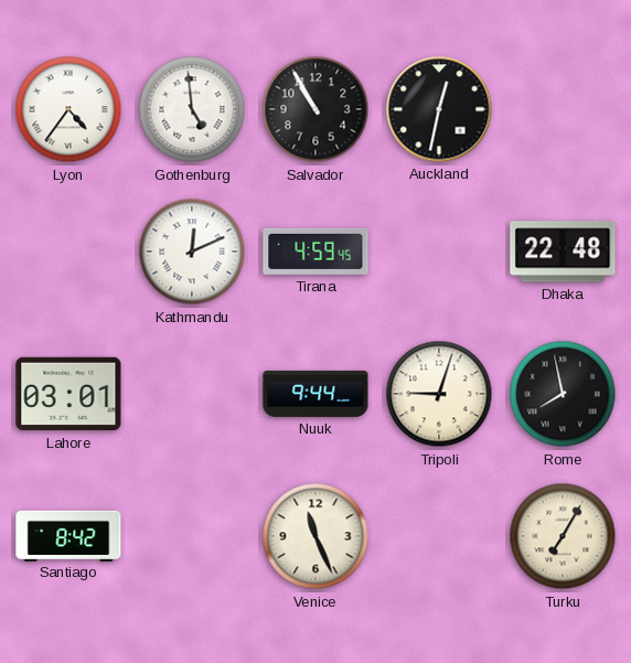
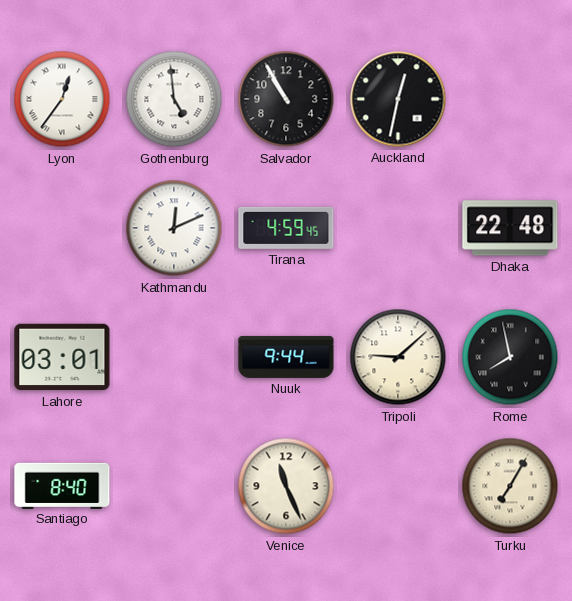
Lyon: 4:36 -> 12:36
Tripoli: 9:03 -> 9:08
Santiago: 8:42 -> 8:40
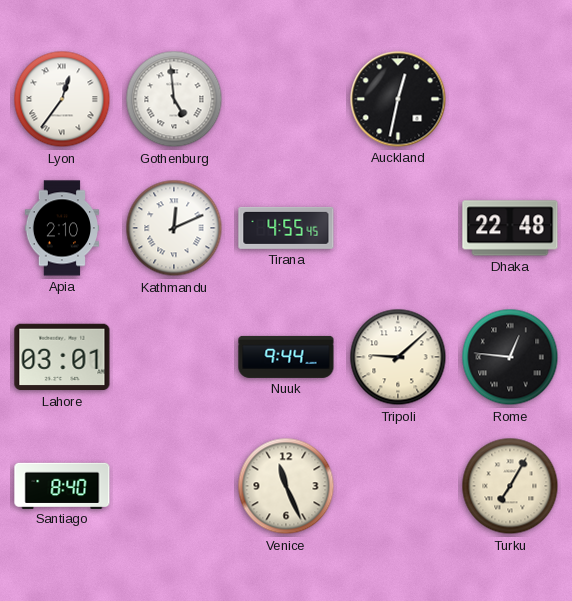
Salvador: 10:55 -> none
Apia: none -> 2:10
Tirana: 4:59 -> 4:55
Rome: 7:58 -> 12:46
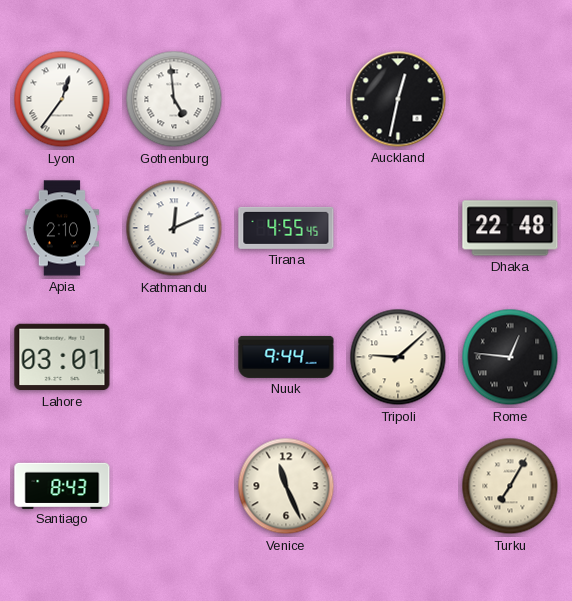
Santiago: 8:40 -> 8:43
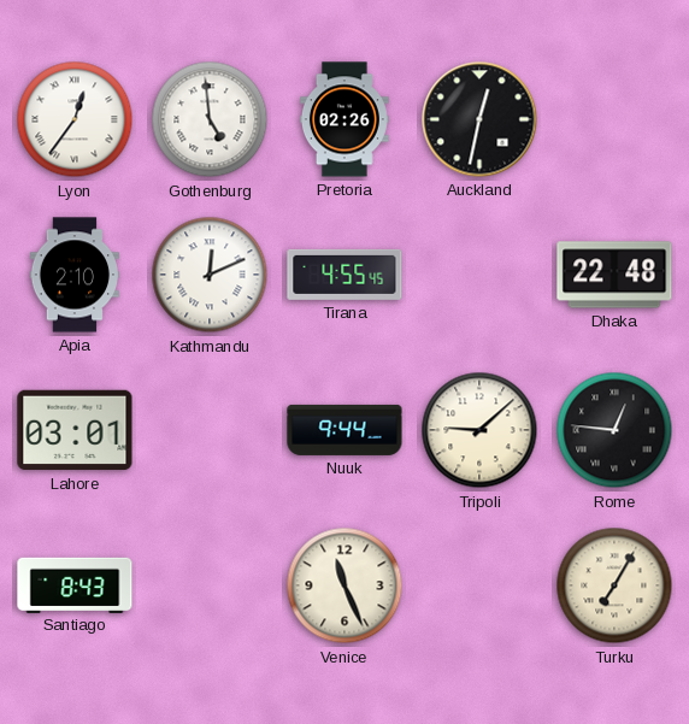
Pretoria: none -> 02:26
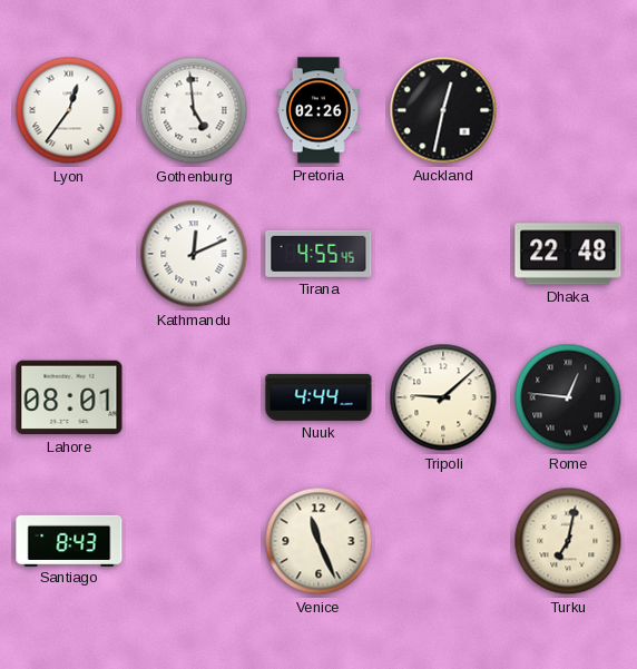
Apia: 2:10 -> none
Lahore: 03:01 -> 08:01
Nuuk: 9:44 -> 4:44
Turku: 7:05 -> 7:02
